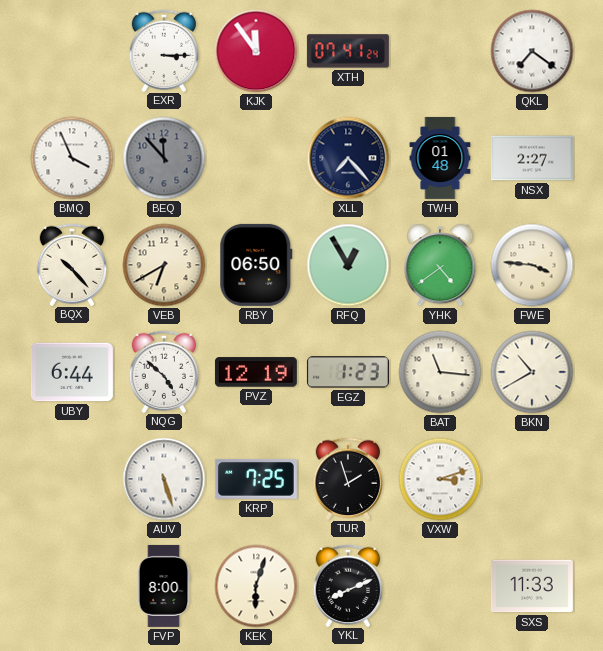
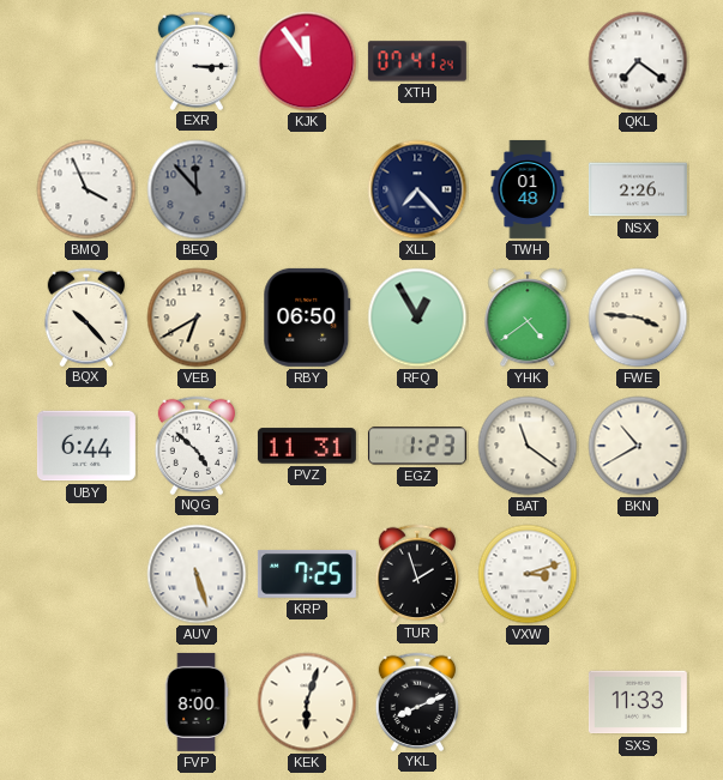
NSX: 2:27 -> 2:26
PVZ: 12:19 -> 11:31
BAT: 11:16 -> 11:21
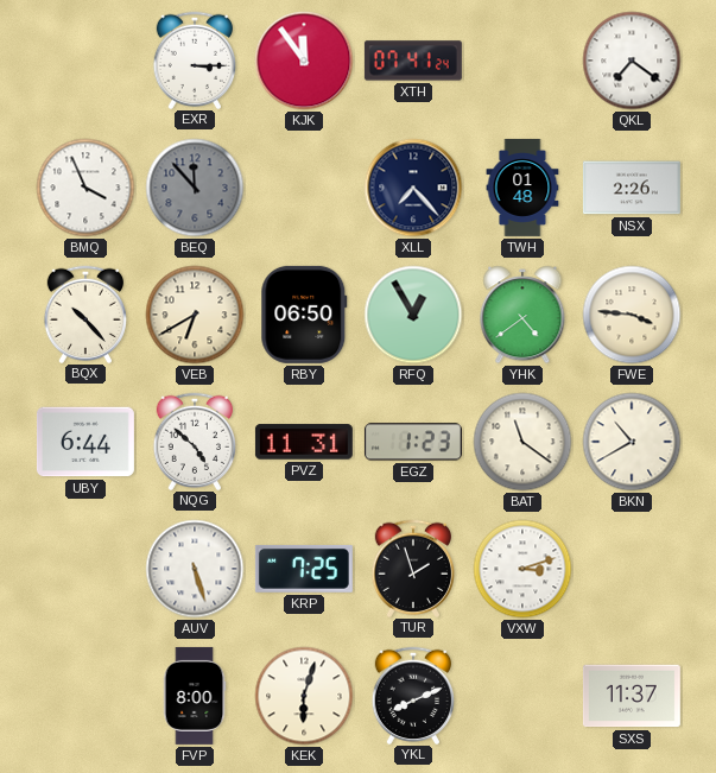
SXS: 11:33 -> 11:37
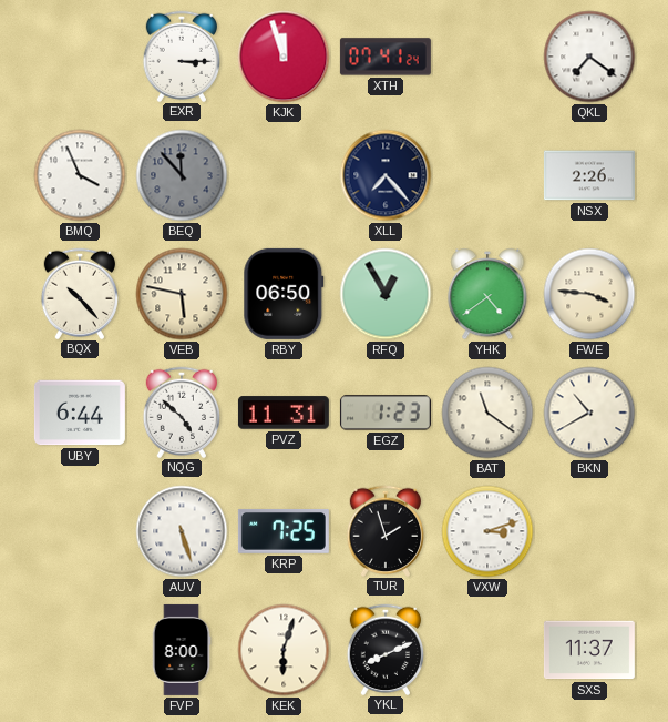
KJK: 11:54 -> 11:57
TWH: 01:48 -> none
VEB: 6:40 -> 5:47
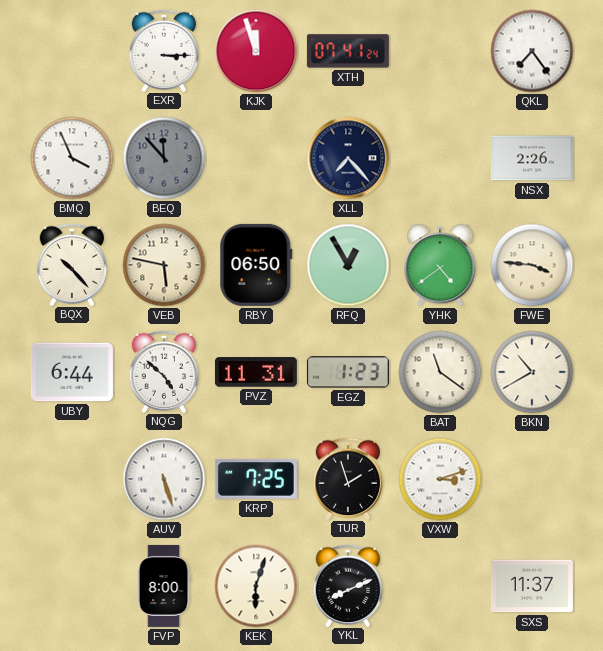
QKL: 7:21 -> 7:24
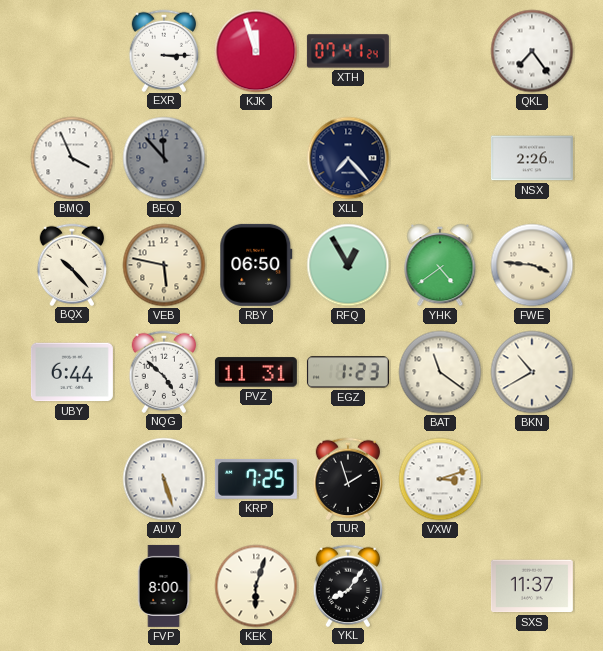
YKL: 8:11 -> 8:06
